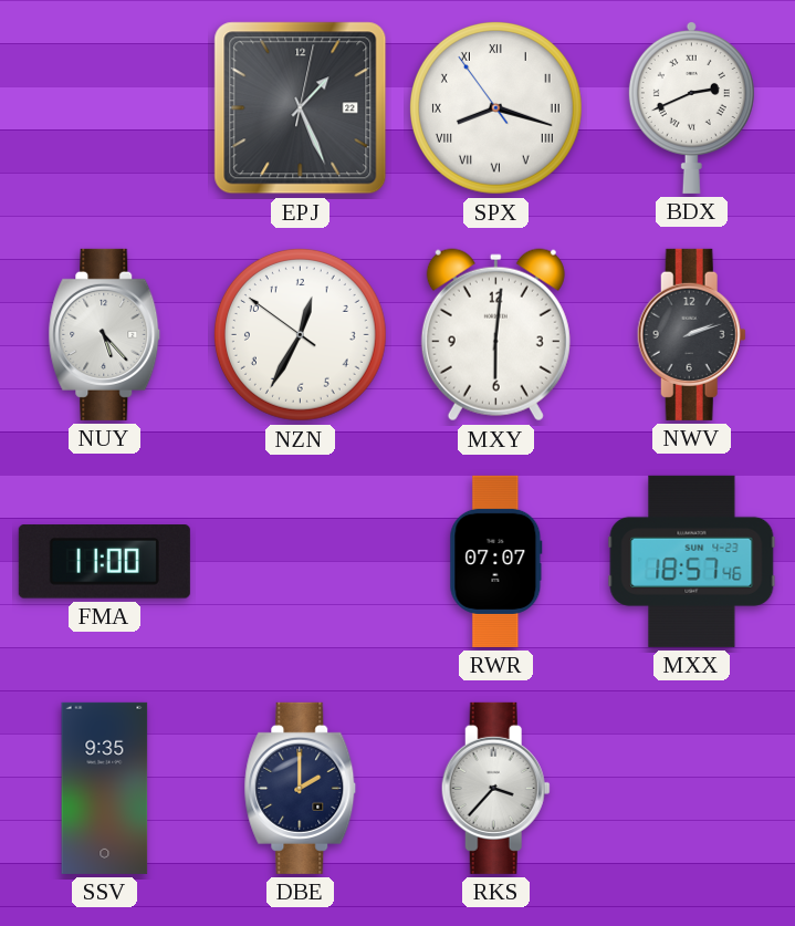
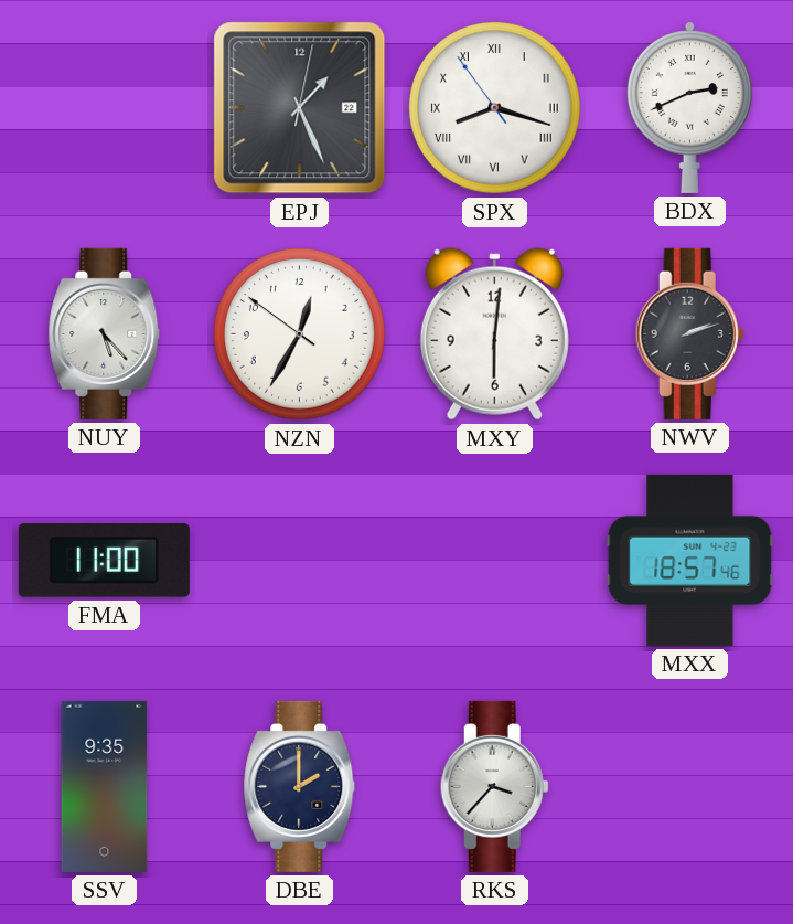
RWR: 07:07 -> none
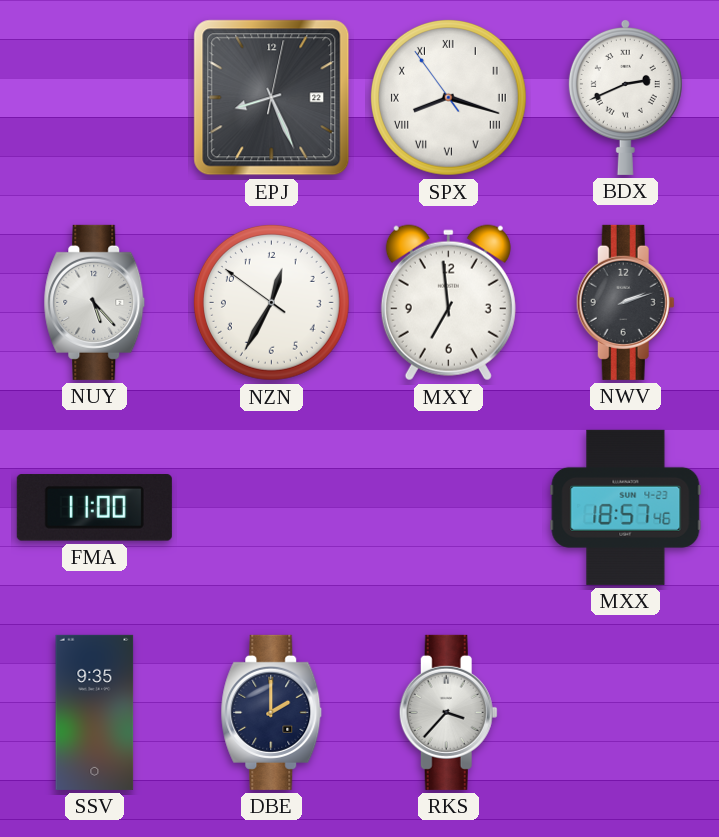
EPJ: 1:26 -> 8:26
MXY: 6:01 -> 6:59
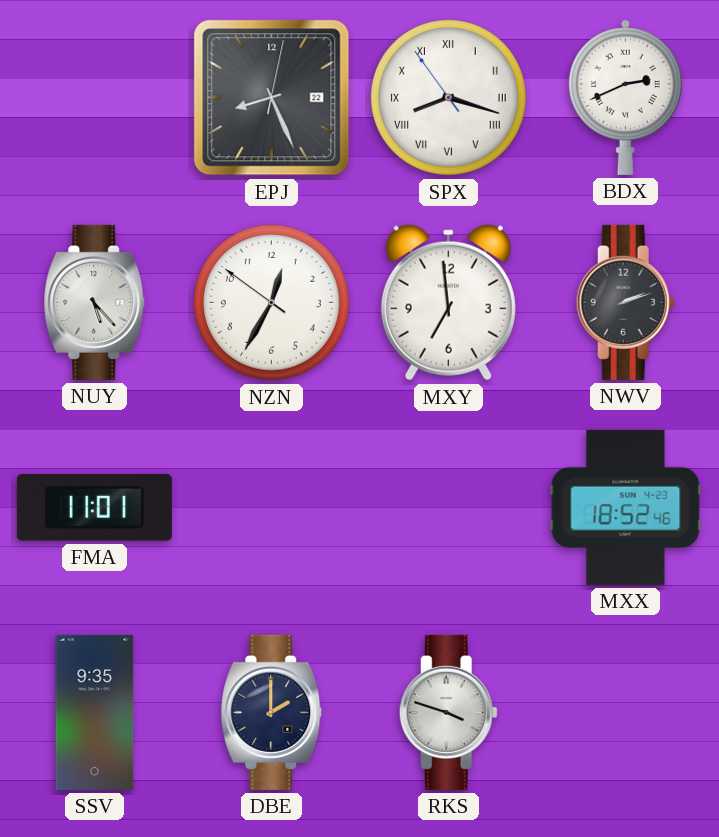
FMA: 11:00 -> 11:01
MXX: 18:57 -> 18:52
RKS: 3:37 -> 3:48
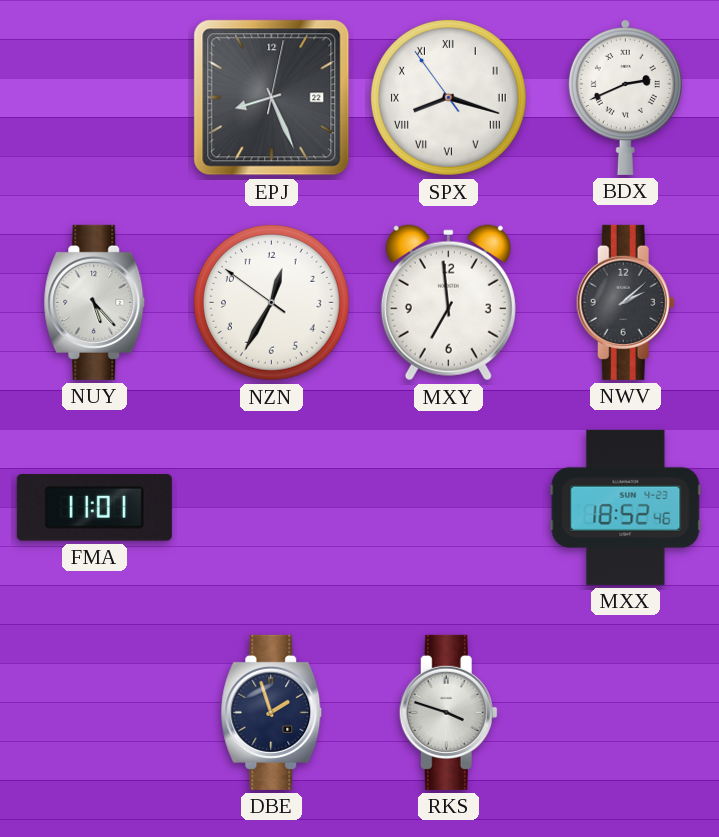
NWV: 2:12 -> 2:08
SSV: 9:35 -> none
DBE: 2:00 -> 1:57
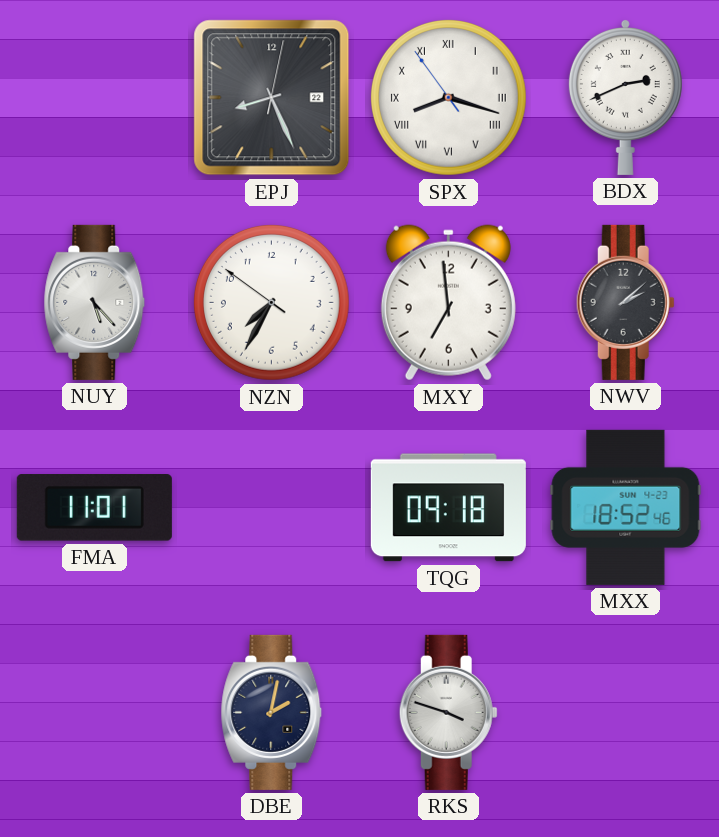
NZN: 12:34 -> 7:34
TQG: none -> 09:18
DBE: 1:57 -> 2:02
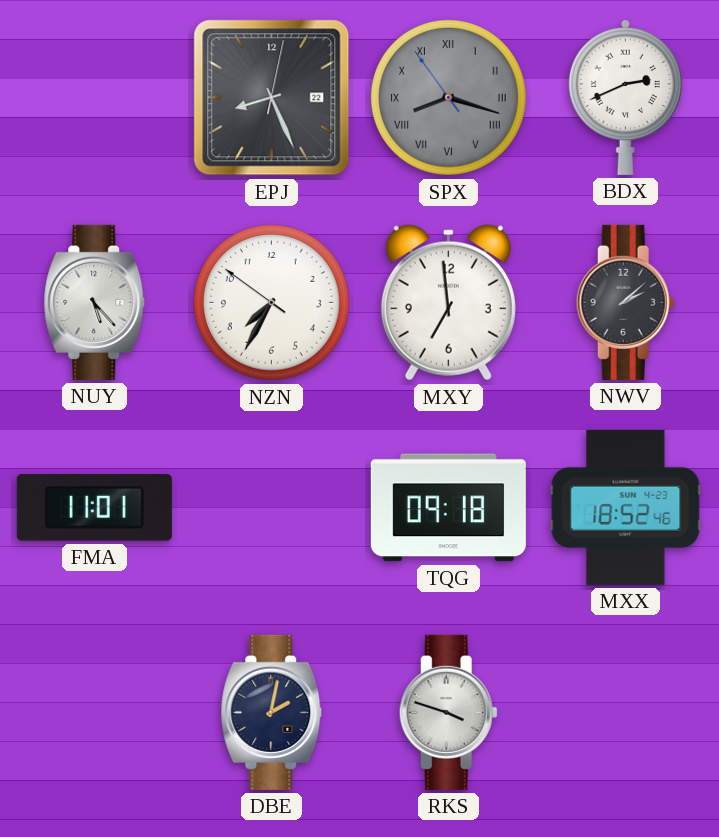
SPX dial: white -> grey
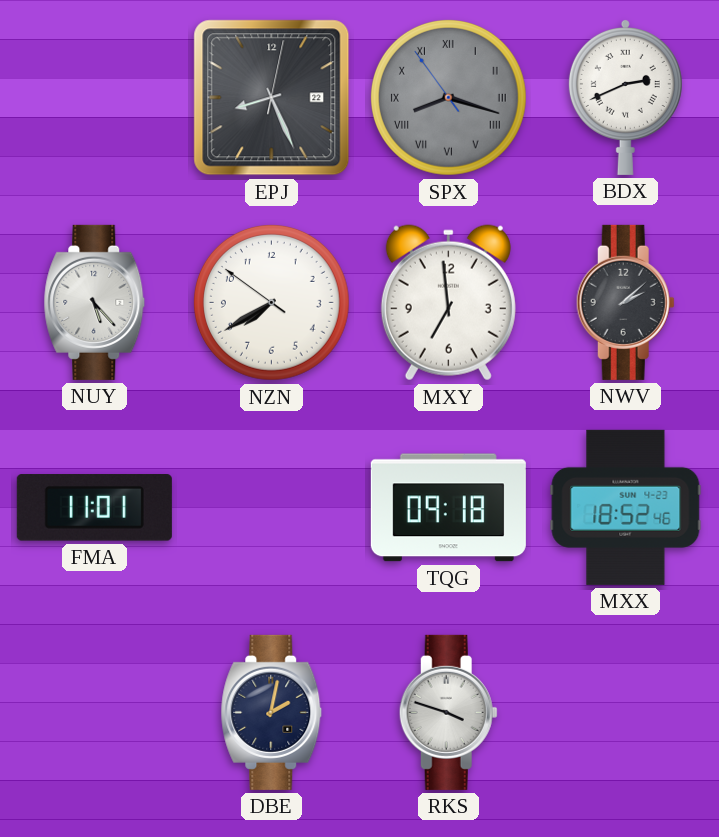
NZN: 7:34 -> 7:39
